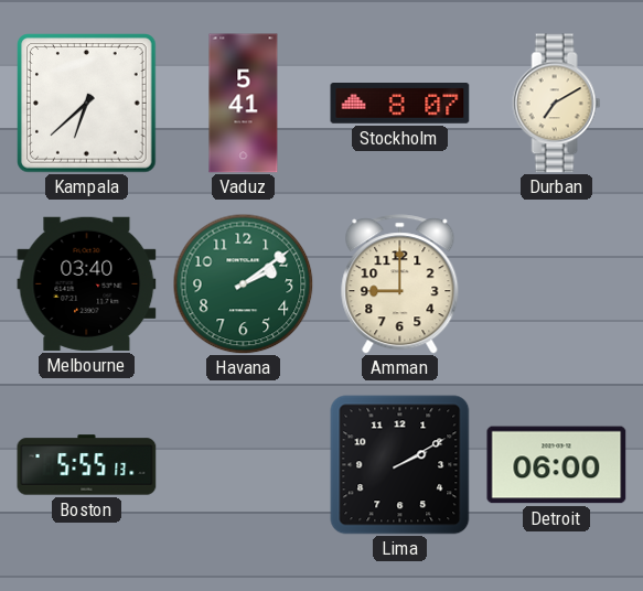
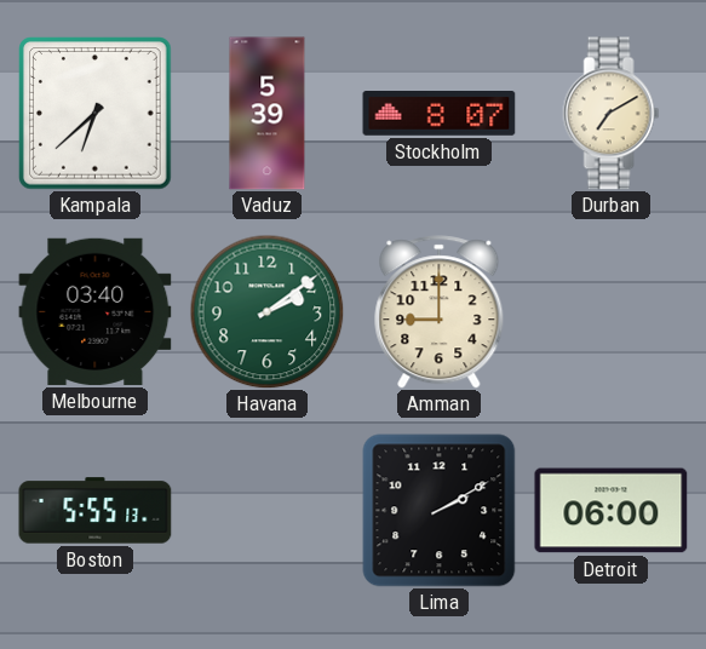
Vaduz: 5:41 -> 5:39
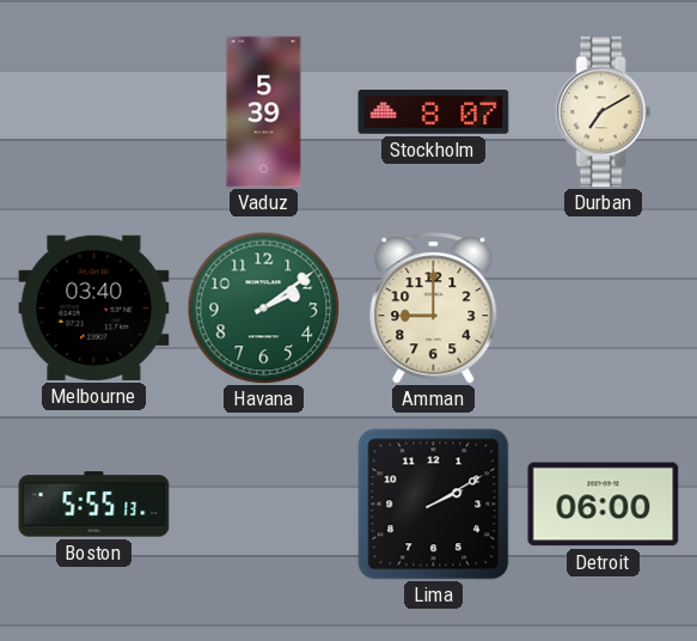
Kampala: 6:38 -> none
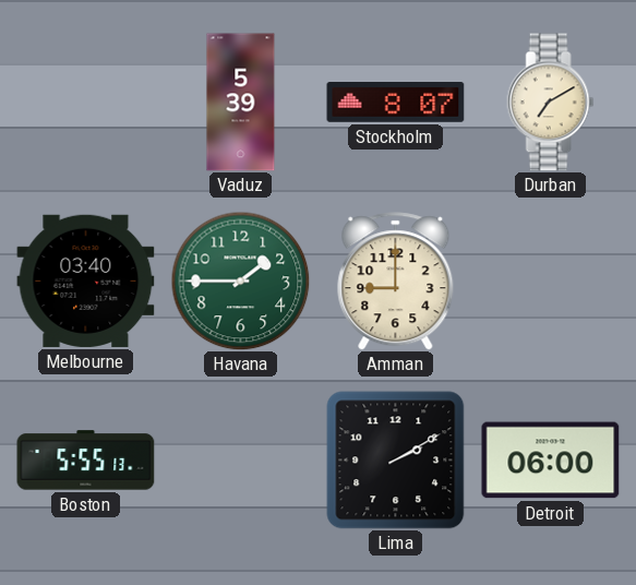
Havana: 2:09 -> 1:45
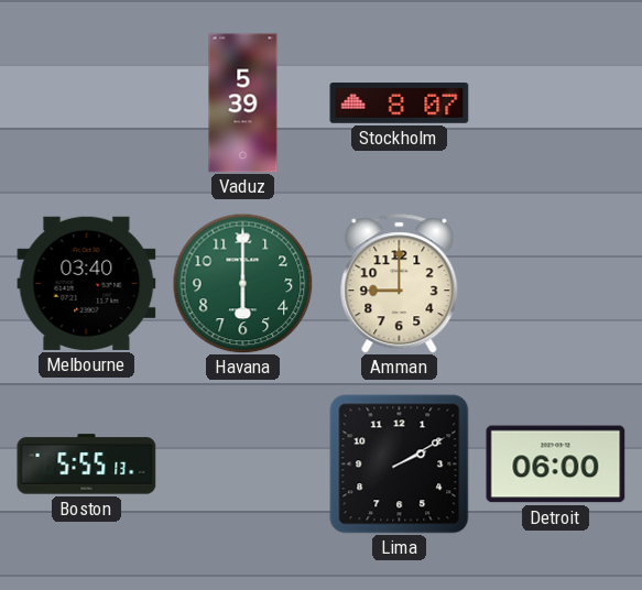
Durban: 7:10 -> none
Havana: 1:45 -> 6:00
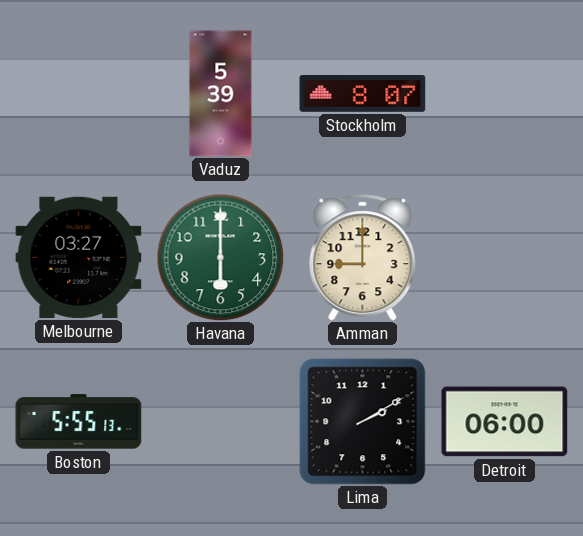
Melbourne: 03:40 -> 03:27
